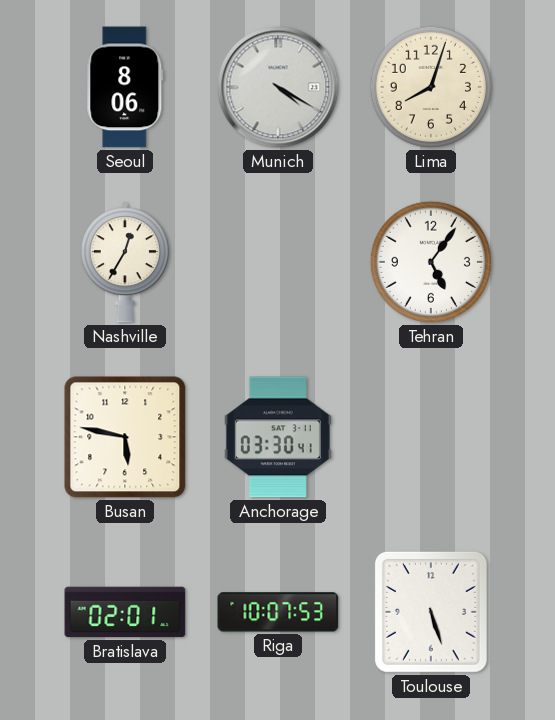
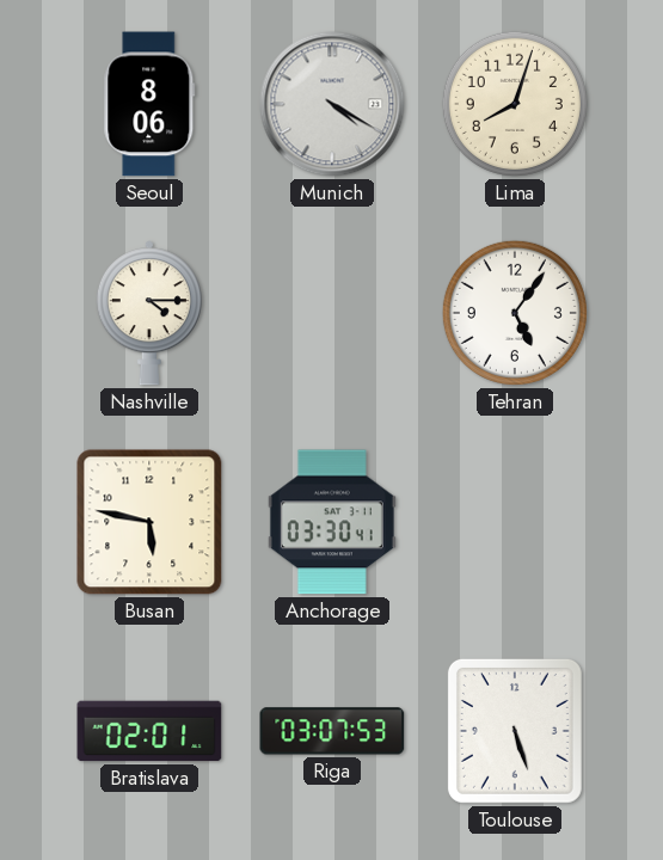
Nashville: 12:35 -> 4:15
Riga: 10:07 -> 03:07
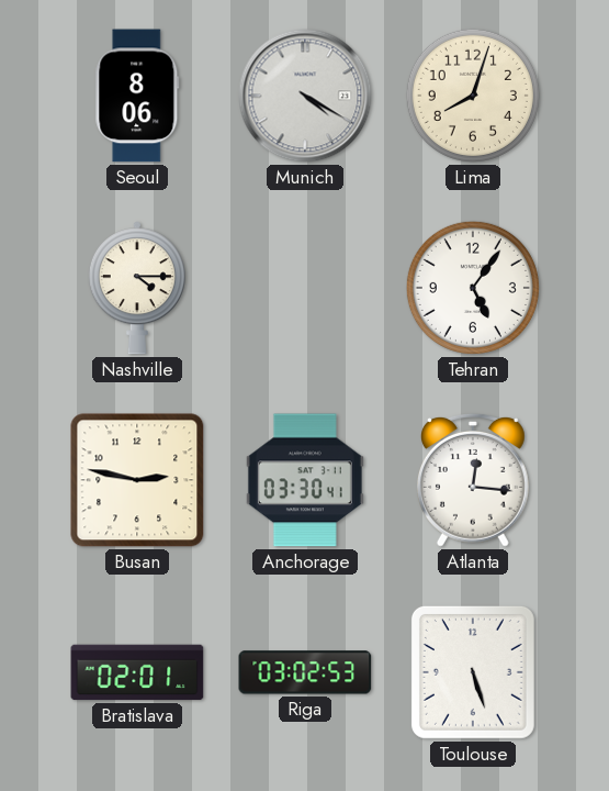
Busan: 5:47 -> 2:47
Atlanta: none -> 12:16
Riga: 03:07 -> 03:02
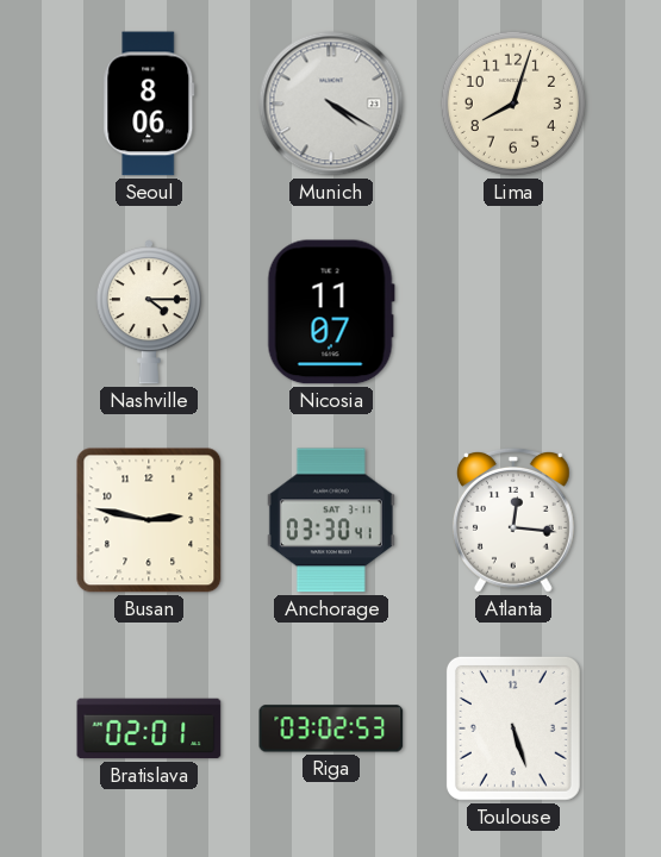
Nicosia: none -> 11:07
Tehran: 5:06 -> none
